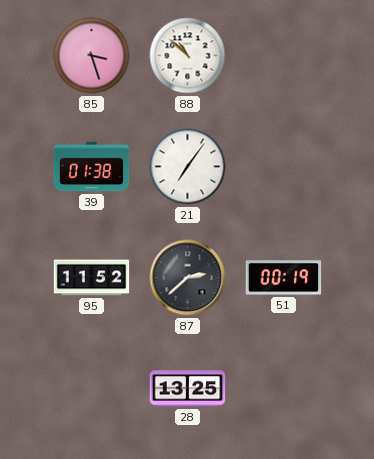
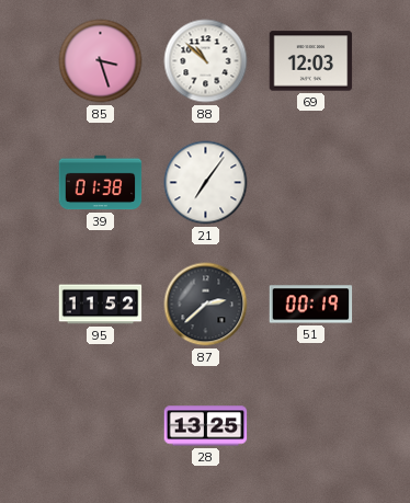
69: none -> 12:03
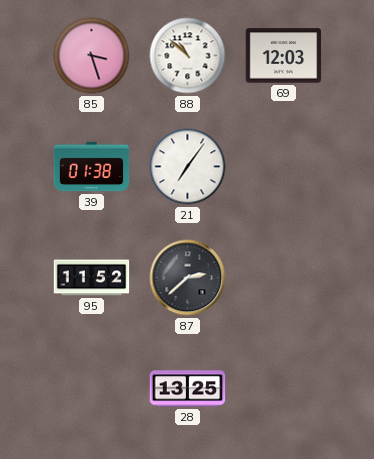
51: 00:19 -> none
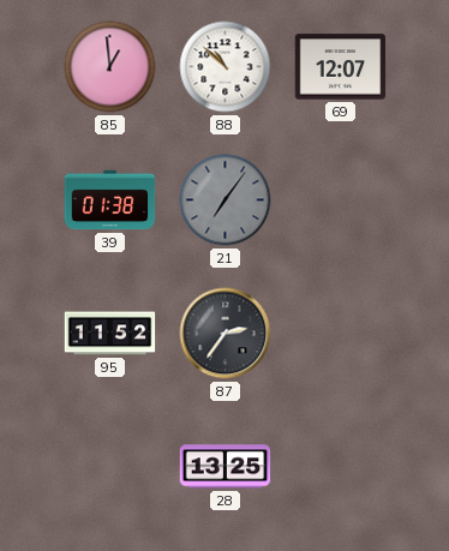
85: 3:27 -> 12:59
69: 12:03 -> 12:07
21 dial: white -> grey
87: 2:38 -> 2:36
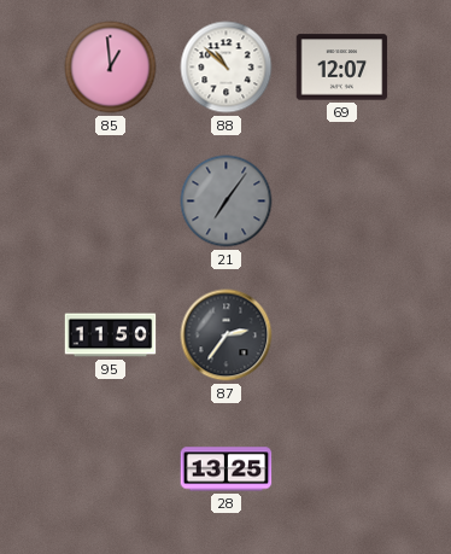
39: 01:38 -> none
95: 11:52 -> 11:50
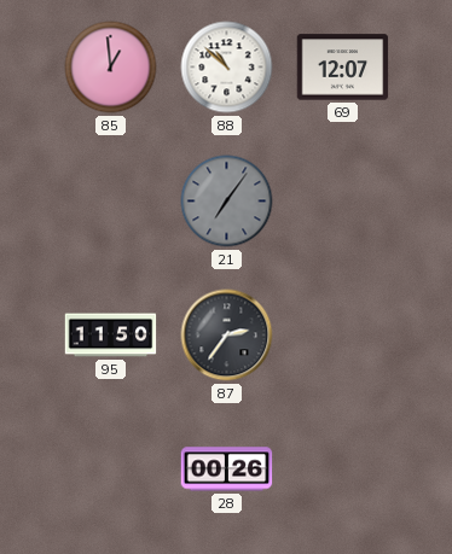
28: 13:25 -> 00:26
